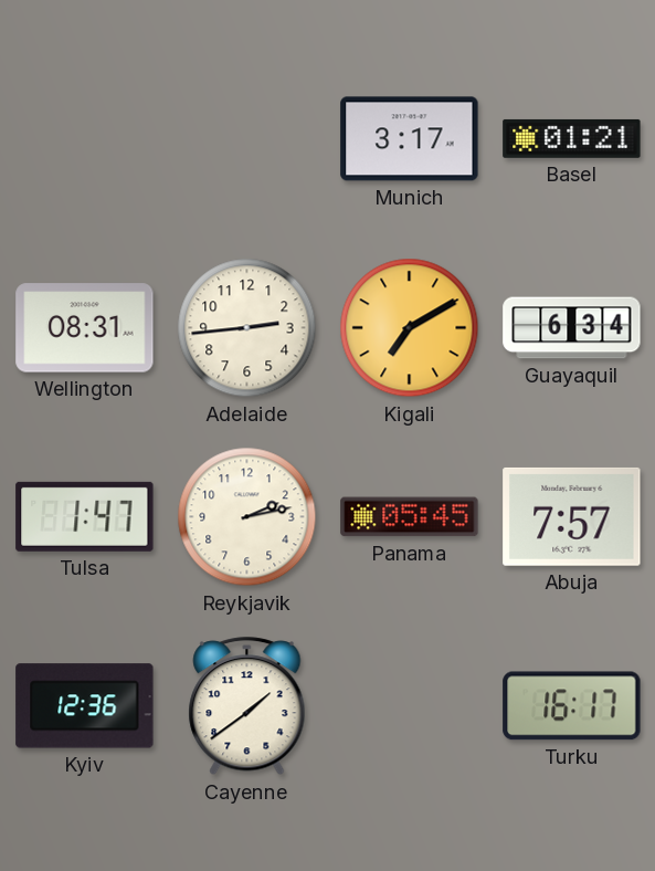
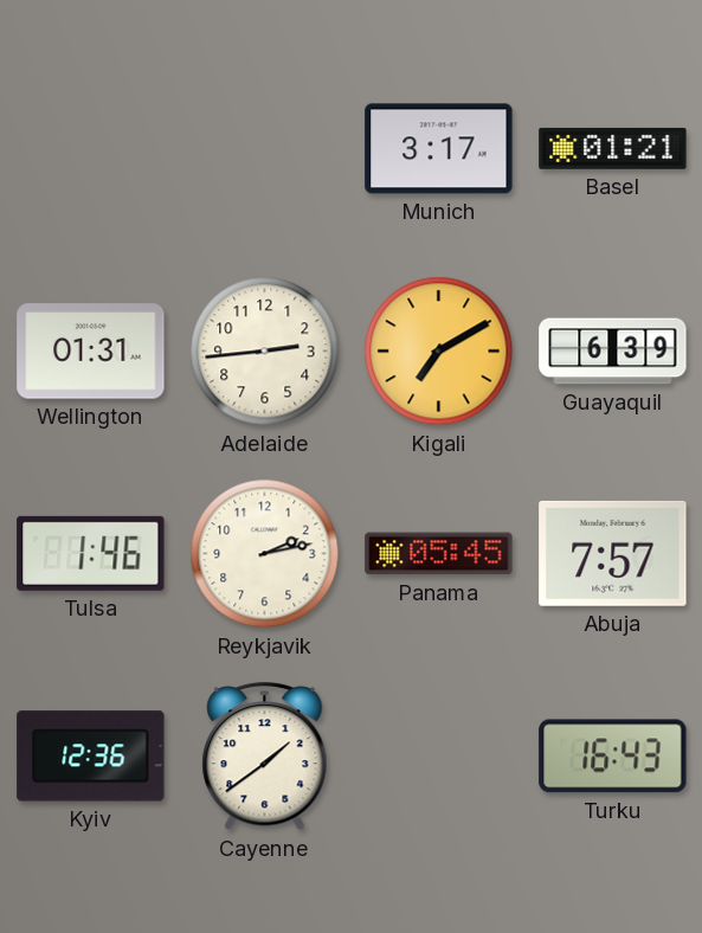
Wellington: 08:31 -> 01:31
Guayaquil: 6:34 -> 6:39
Tulsa: 1:47 -> 1:46
Turku: 16:17 -> 16:43
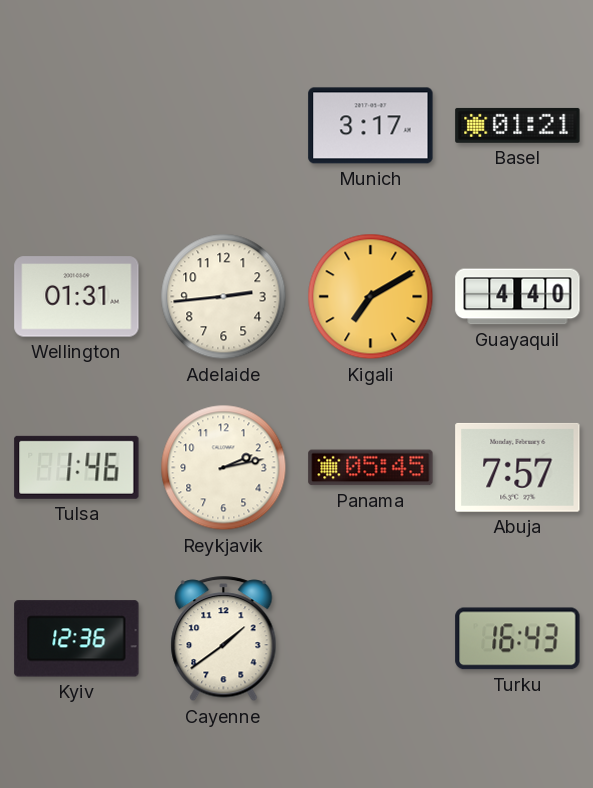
Guayaquil: 6:39 -> 4:40
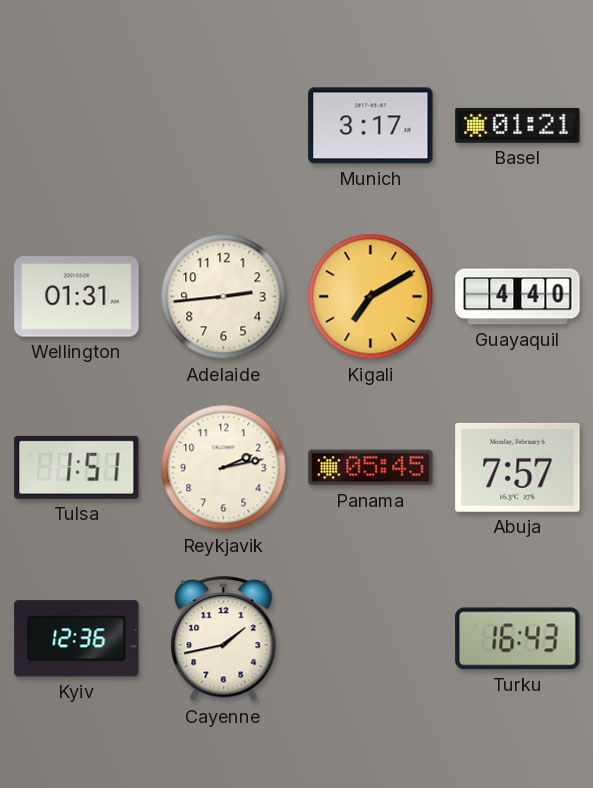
Tulsa: 1:46 -> 1:51
Cayenne: 1:39 -> 1:43
